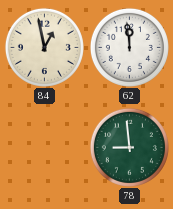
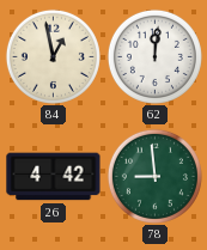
62: 11:59 -> 12:01
26: none -> 4:42
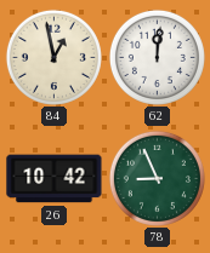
26: 4:42 -> 10:42
78: 8:59 -> 8:56
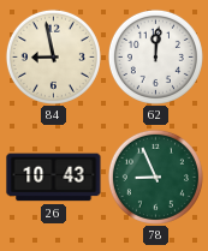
84: 12:58 -> 8:58
26: 10:42 -> 10:43
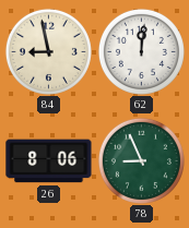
26: 10:43 -> 8:06
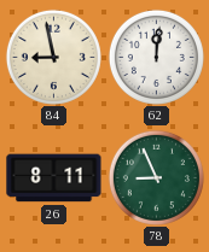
26: 8:06 -> 8:11
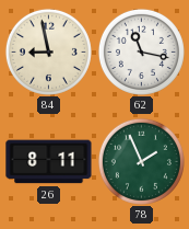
62: 12:01 -> 11:17
78: 8:56 -> 1:56
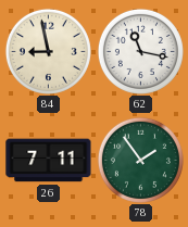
26: 8:11 -> 7:11
78: 1:56 -> 1:54
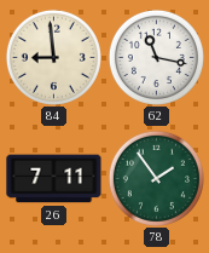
84: 8:58 -> 8:59
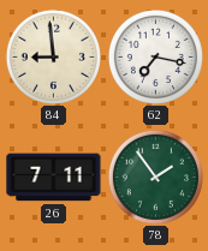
62: 11:17 -> 7:17
